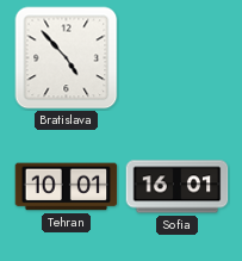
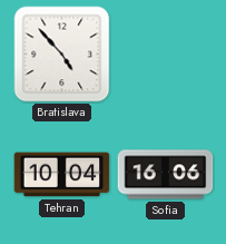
Tehran: 10:01 -> 10:04
Sofia: 16:01 -> 16:06
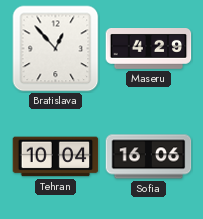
Bratislava: 4:53 -> 12:53
Maseru: none -> 4:29
